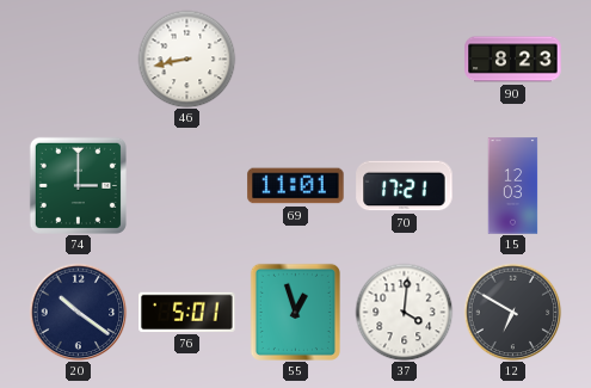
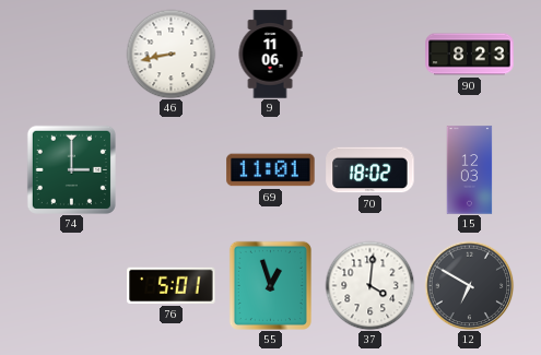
9: none -> 11:06
70: 17:21 -> 18:02
20: 10:21 -> none
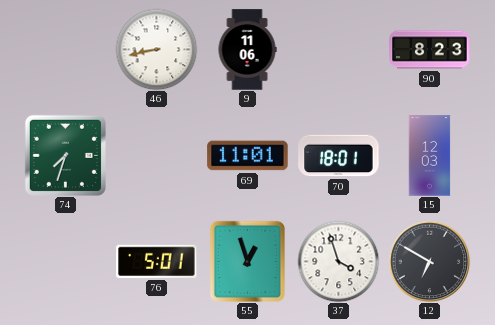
74: 3:00 -> 7:33
70: 18:02 -> 18:01
37: 4:01 -> 3:57
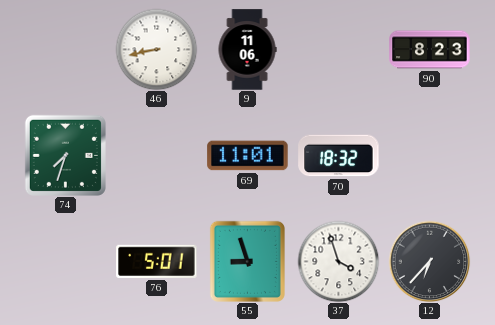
70: 18:01 -> 18:32
15: 12:03 -> none
55: 12:57 -> 8:57
12: 6:50 -> 6:37
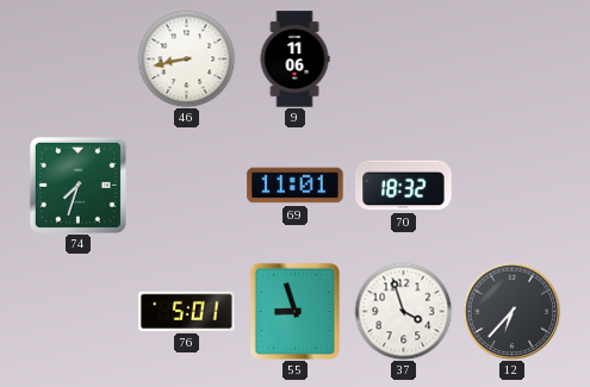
90: 8:23 -> none
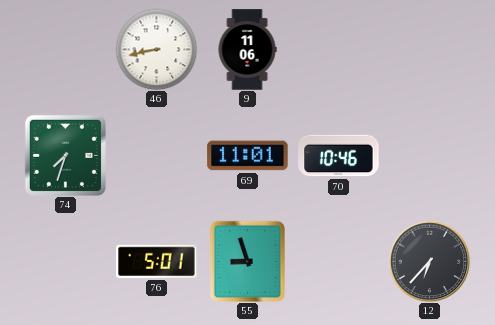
70: 18:32 -> 10:46
37: 3:57 -> none
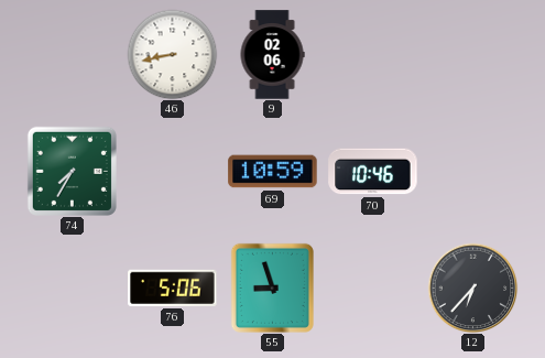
9: 11:06 -> 02:06
74: 7:33 -> 7:35
69: 11:01 -> 10:59
76: 5:01 -> 5:06
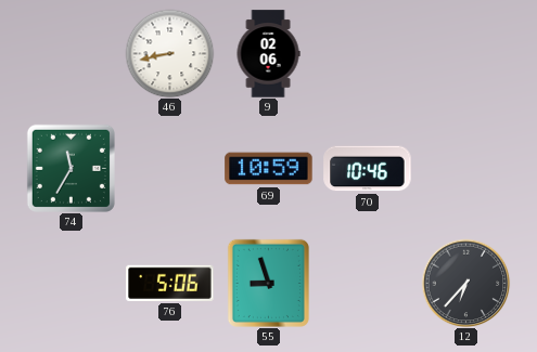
74: 7:35 -> 11:35
